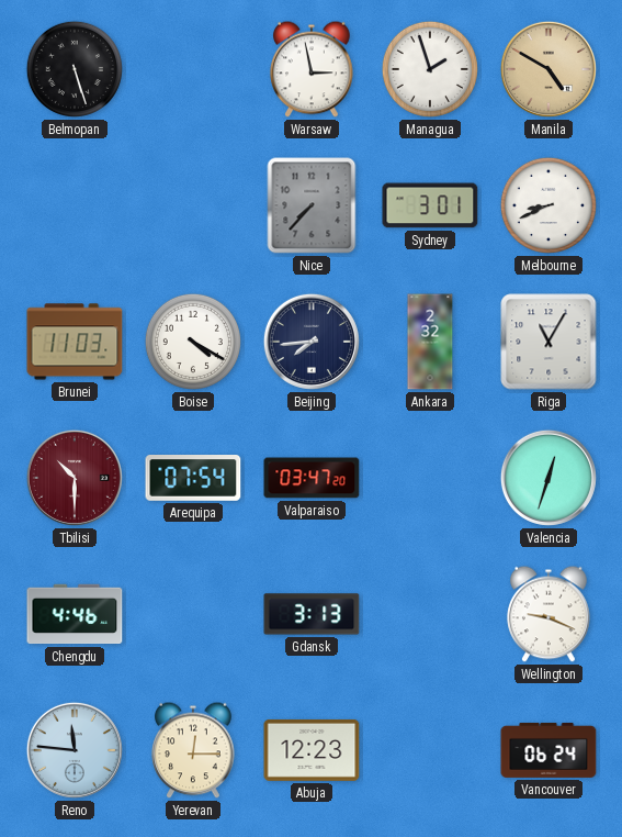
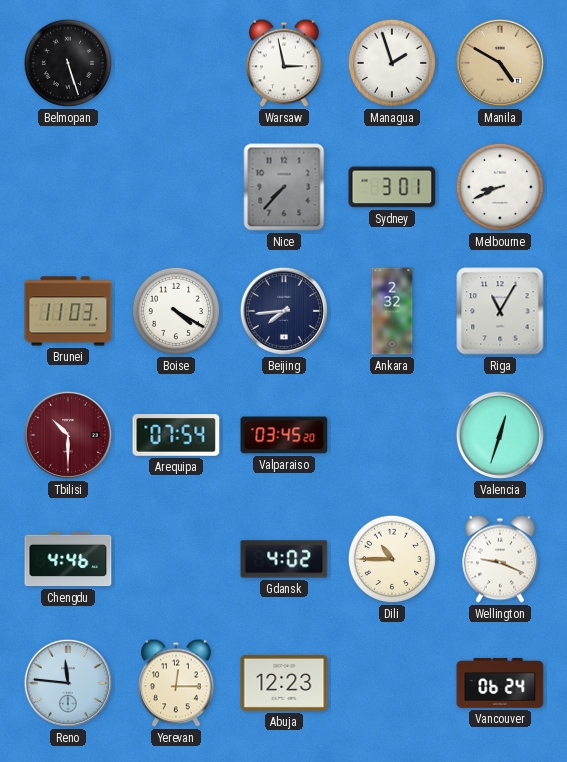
Valparaiso: 03:47 -> 03:45
Gdansk: 3:13 -> 4:02
Dili: none -> 10:45
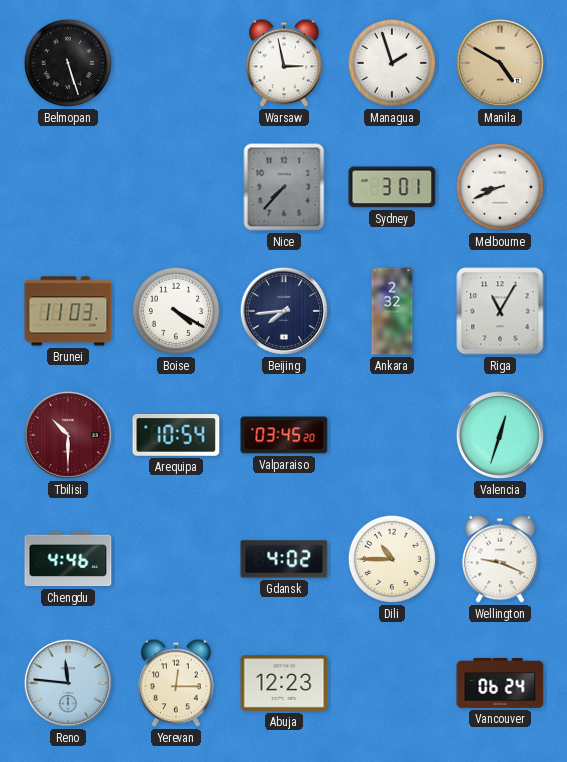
Arequipa: 07:54 -> 10:54
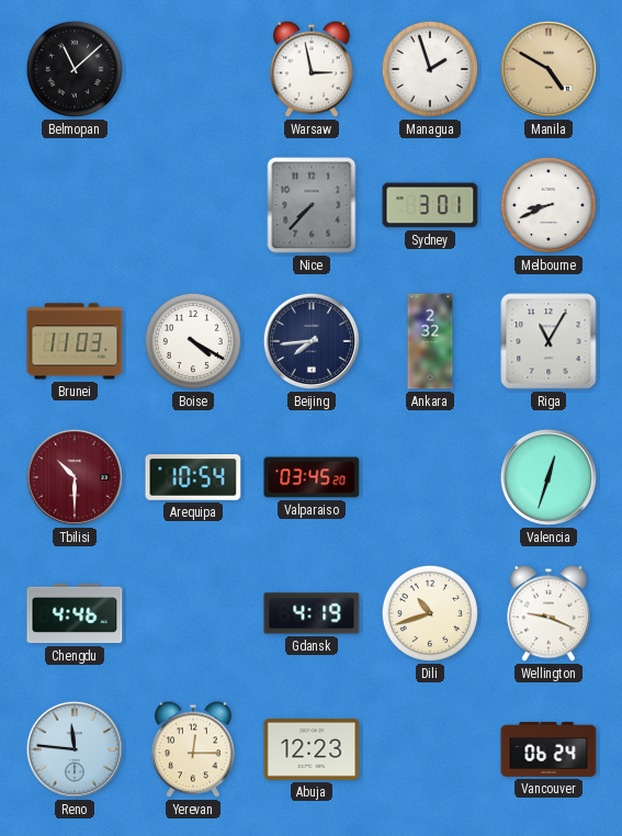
Belmopan: 5:27 -> 11:08
Gdansk: 4:02 -> 4:19
Dili: 10:45 -> 10:42
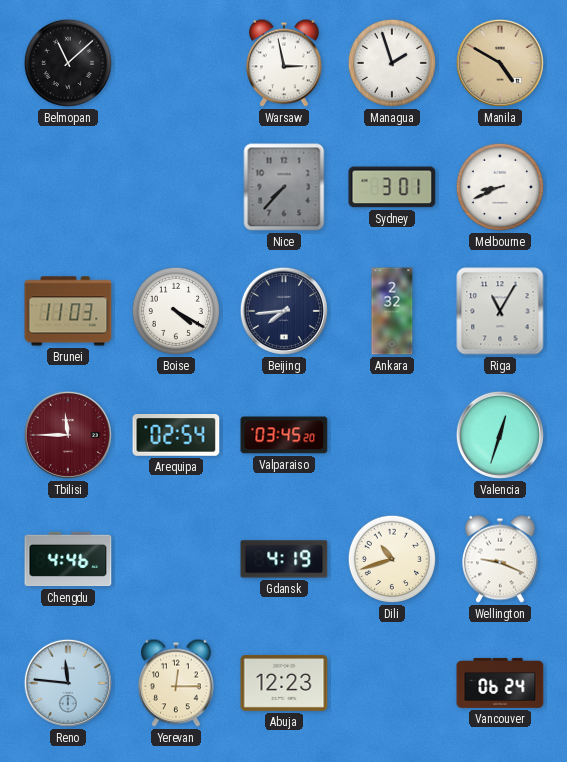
Tbilisi: 10:30 -> 11:45
Arequipa: 10:54 -> 02:54
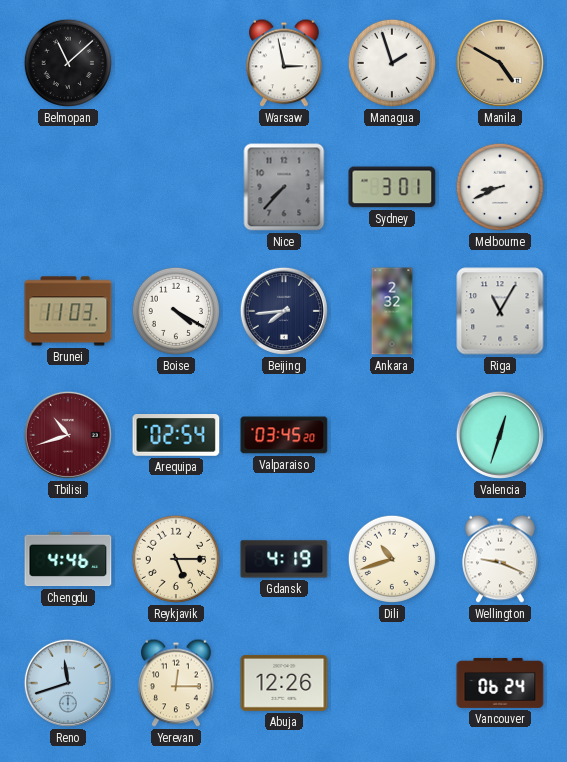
Tbilisi: 11:45 -> 10:42
Reykjavik: none -> 5:15
Reno: 11:46 -> 11:42
Abuja: 12:23 -> 12:26
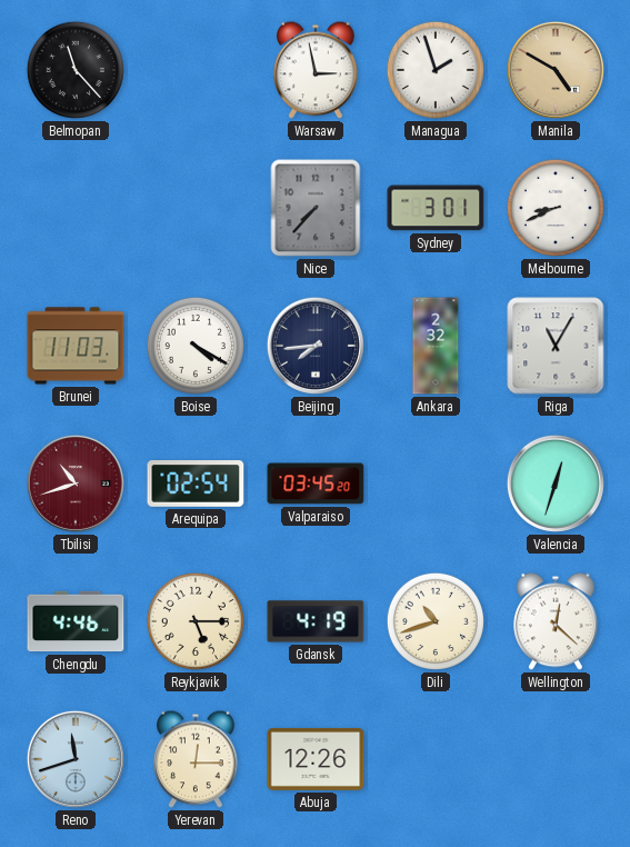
Belmopan: 11:08 -> 11:23
Wellington: 9:19 -> 12:22
Vancouver: 06:24 -> none
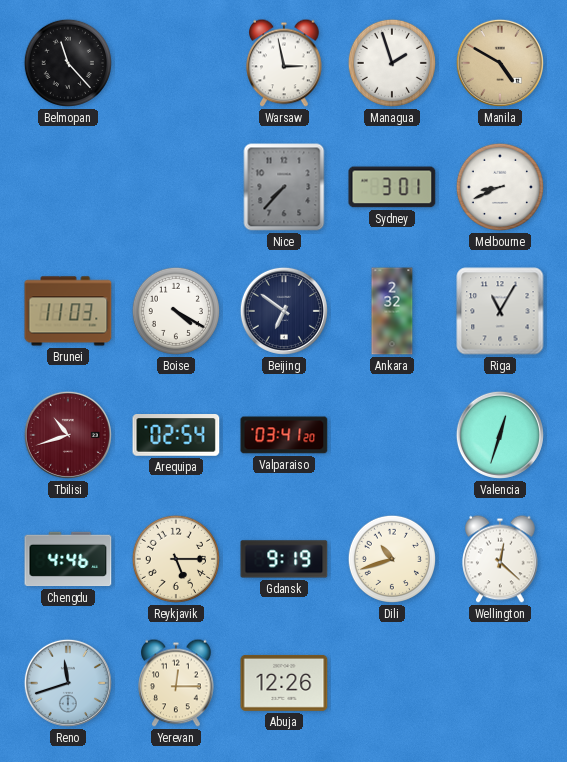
Beijing: 7:44 -> 6:51
Valparaiso: 03:45 -> 03:41
Gdansk: 4:19 -> 9:19
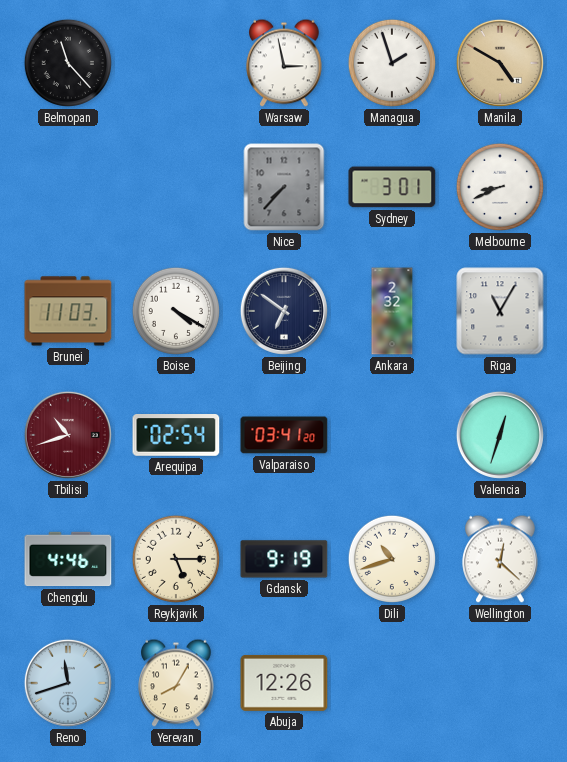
Yerevan: 12:15 -> 8:05
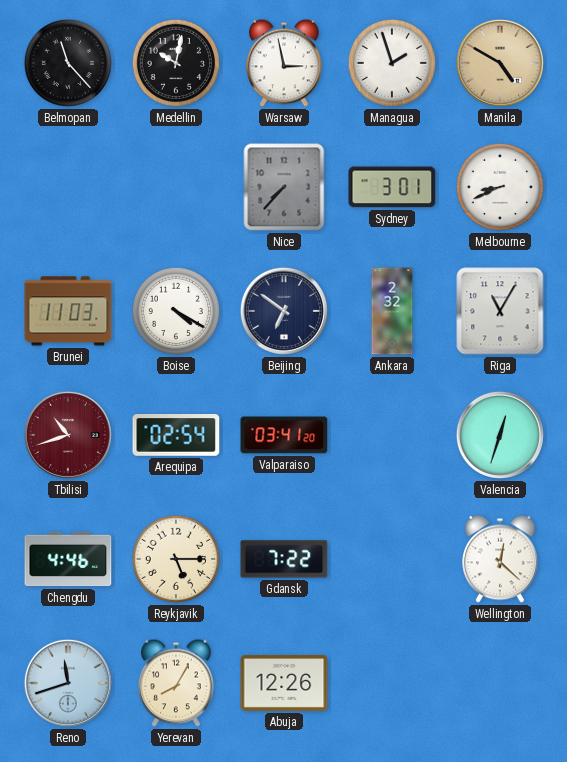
Medellin: none -> 10:02
Gdansk: 9:19 -> 7:22
Dili: 10:42 -> none
